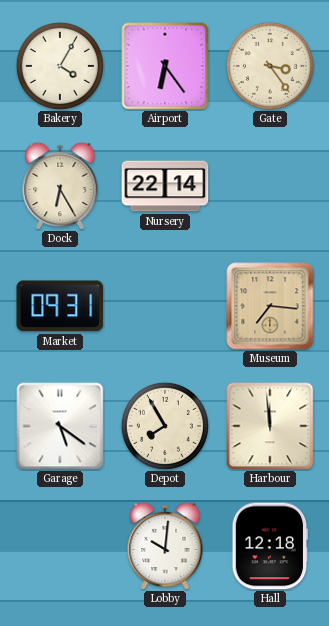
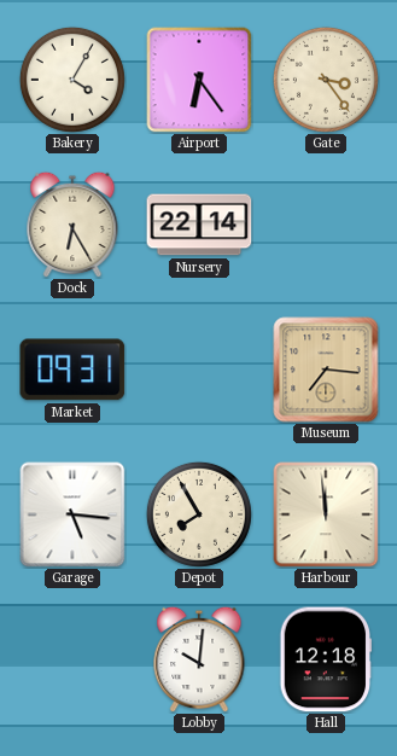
Garage: 5:21 -> 5:16
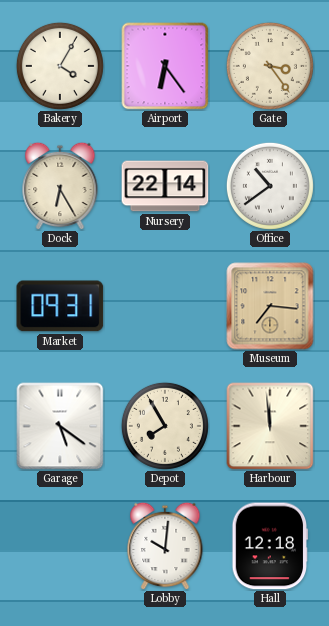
Office: none -> 10:39
Garage: 5:16 -> 5:21
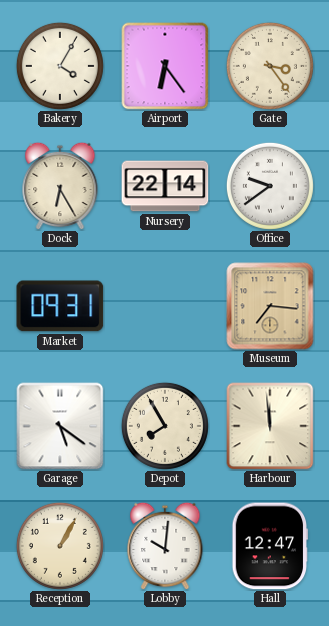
Office: 10:39 -> 9:39
Reception: none -> 1:05
Hall: 12:18 -> 12:47
